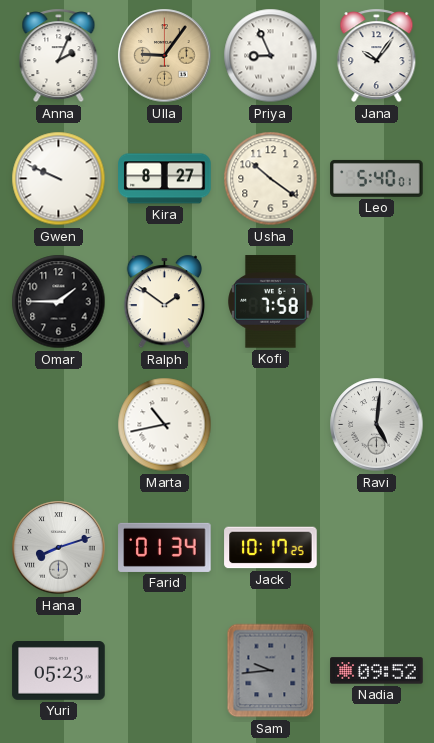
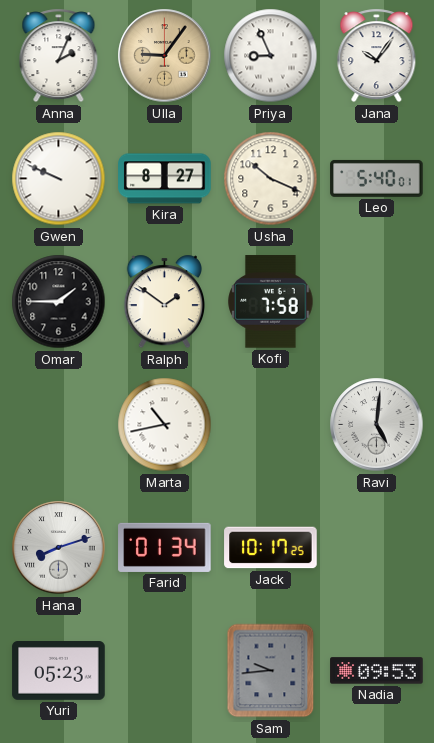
Usha: 10:21 -> 10:19
Nadia: 09:52 -> 09:53
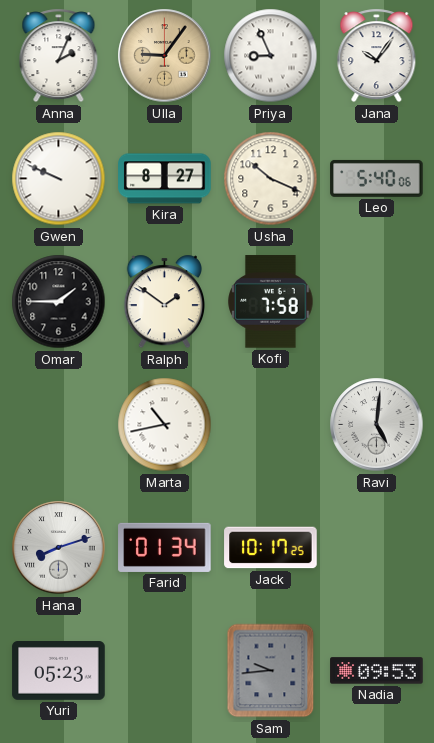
Leo: 5:40:01 -> 5:40:06
